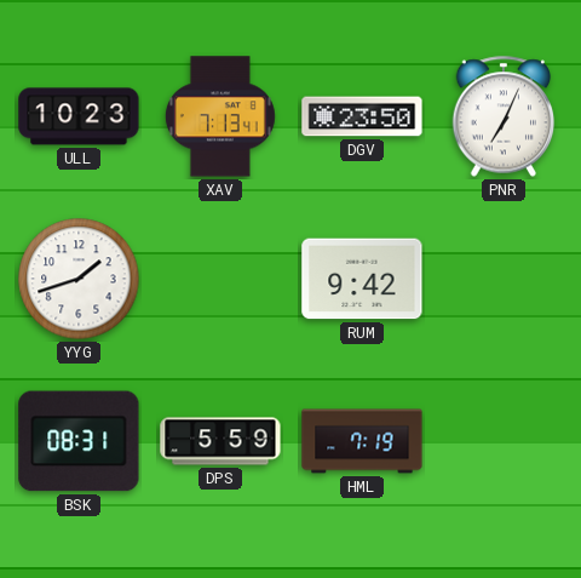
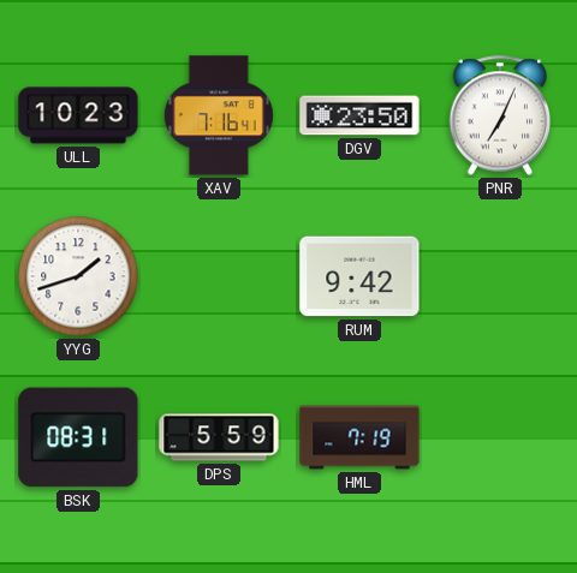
XAV: 7:13 -> 7:16
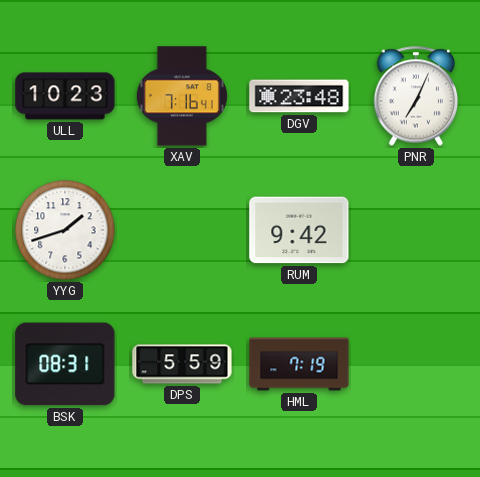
DGV: 23:50 -> 23:48
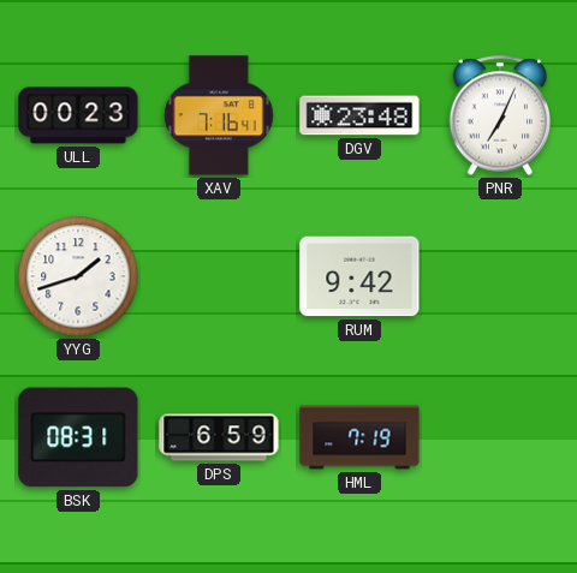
ULL: 10:23 -> 00:23
DPS: 5:59 -> 6:59
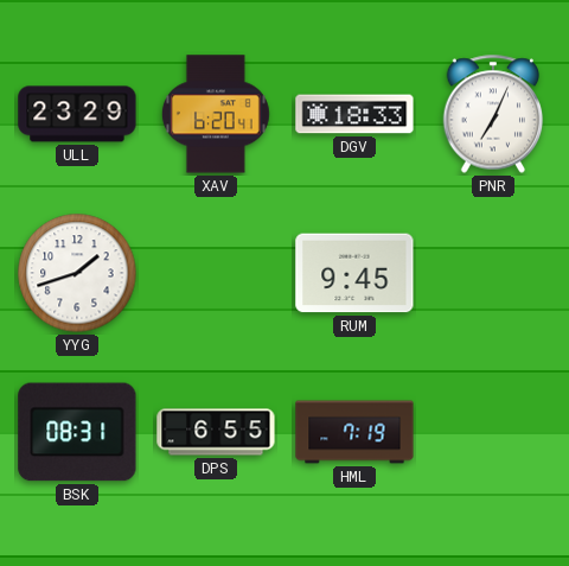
ULL: 00:23 -> 23:29
XAV: 7:16 -> 6:20
DGV: 23:48 -> 18:33
RUM: 9:42 -> 9:45
DPS: 6:59 -> 6:55
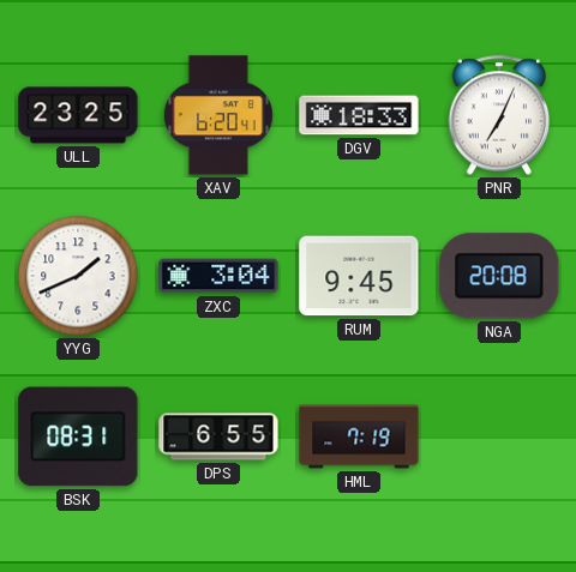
ULL: 23:29 -> 23:25
YYG: 1:42 -> 1:41
ZXC: none -> 3:04
NGA: none -> 20:08
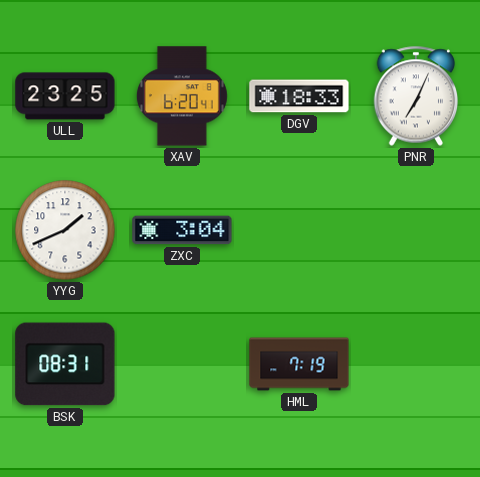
RUM: 9:45 -> none
NGA: 20:08 -> none
DPS: 6:55 -> none
